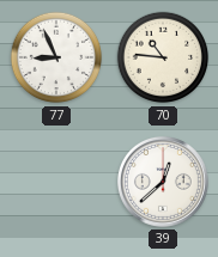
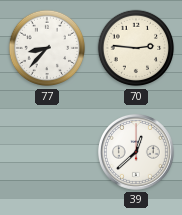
77: 8:56 -> 8:37
70: 10:46 -> 2:46
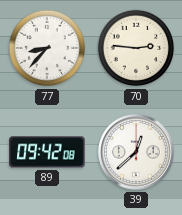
89: none -> 09:42
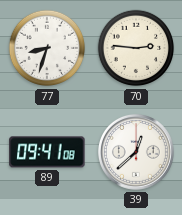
77: 8:37 -> 8:33
89: 09:42 -> 09:41
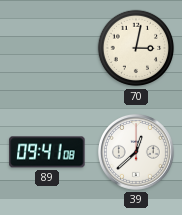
77: 8:33 -> none
70: 2:46 -> 3:02
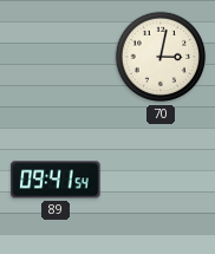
89: 09:41:08 -> 09:41:54
39: 12:38 -> none
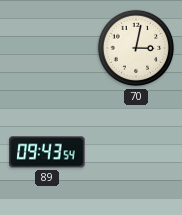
89: 09:41 -> 09:43
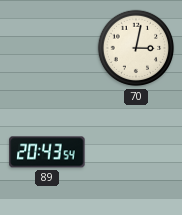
89: 09:43 -> 20:43
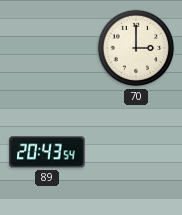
70: 3:02 -> 3:00
